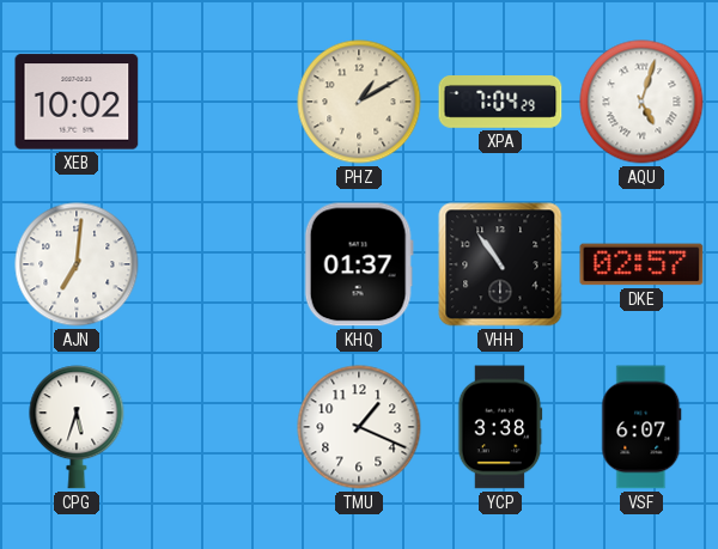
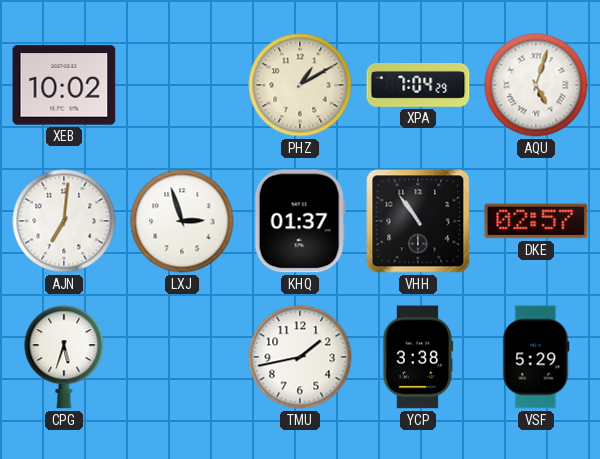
LXJ: none -> 2:57
TMU: 1:19 -> 1:43
VSF: 6:07 -> 5:29
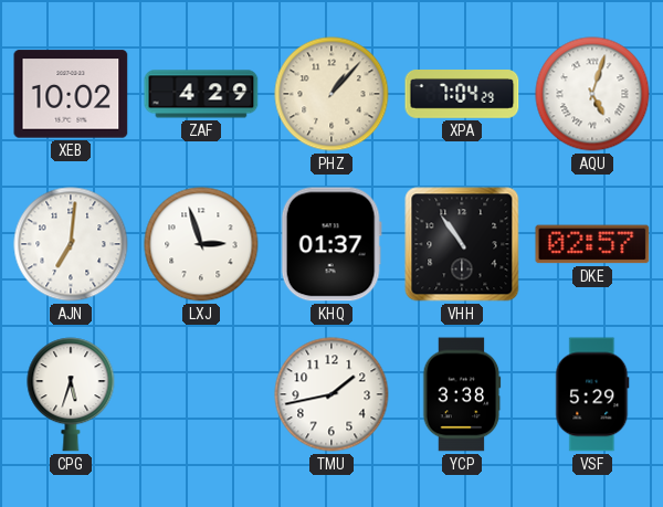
ZAF: none -> 4:29
PHZ: 1:10 -> 1:07
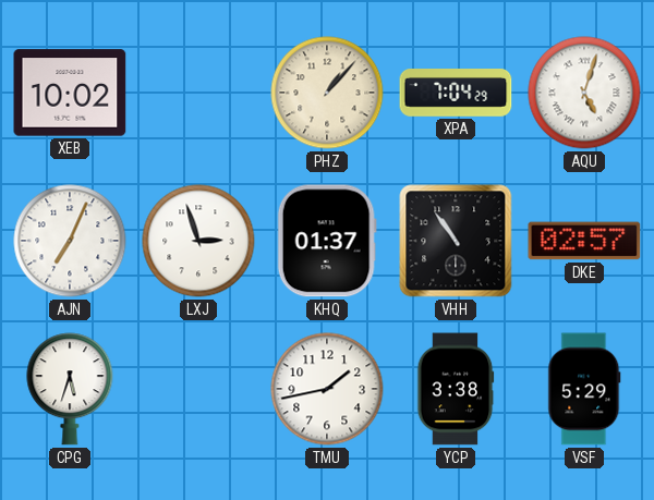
ZAF: 4:29 -> none
AJN: 7:01 -> 7:04
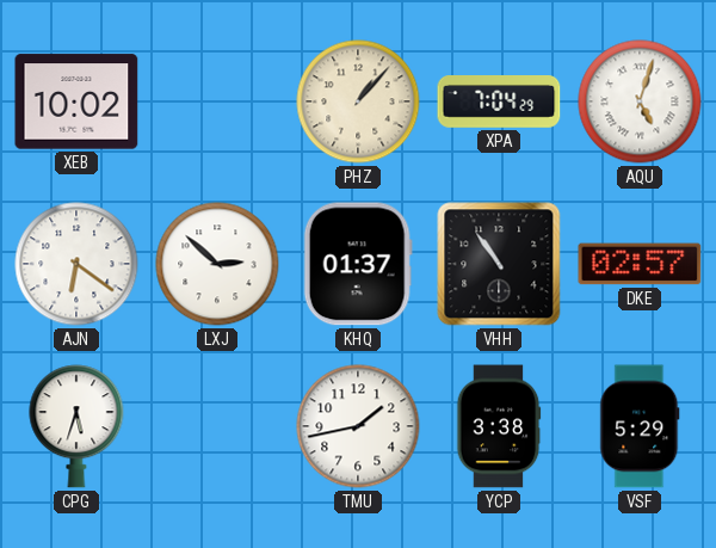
AJN: 7:04 -> 6:21
LXJ: 2:57 -> 2:52
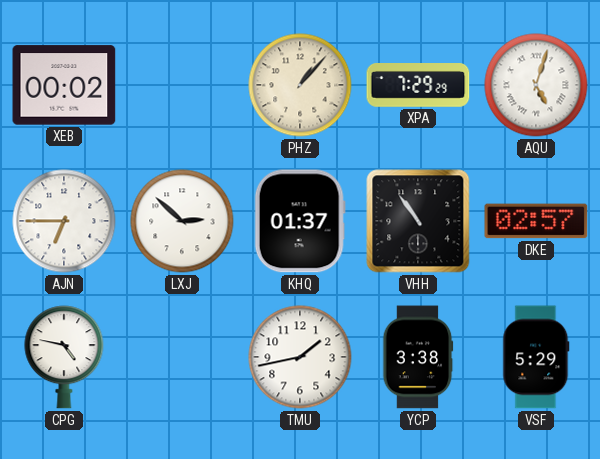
XEB: 10:02 -> 00:02
XPA: 7:04 -> 7:29
AJN: 6:21 -> 6:45
CPG: 5:33 -> 4:47
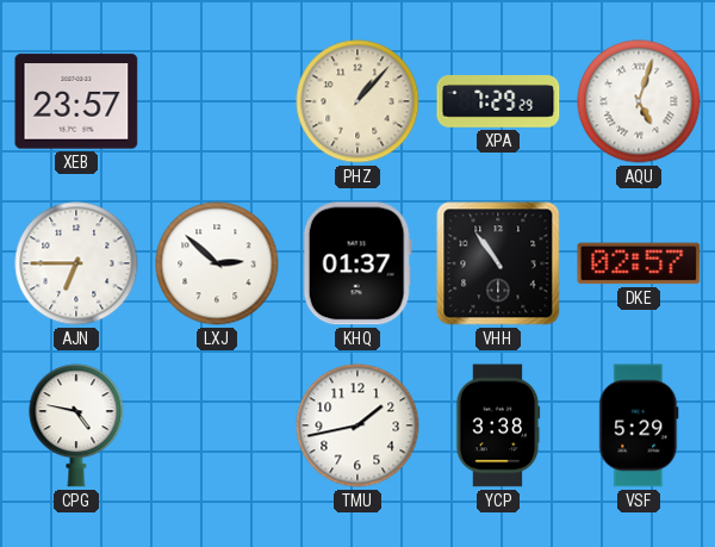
XEB: 00:02 -> 23:57
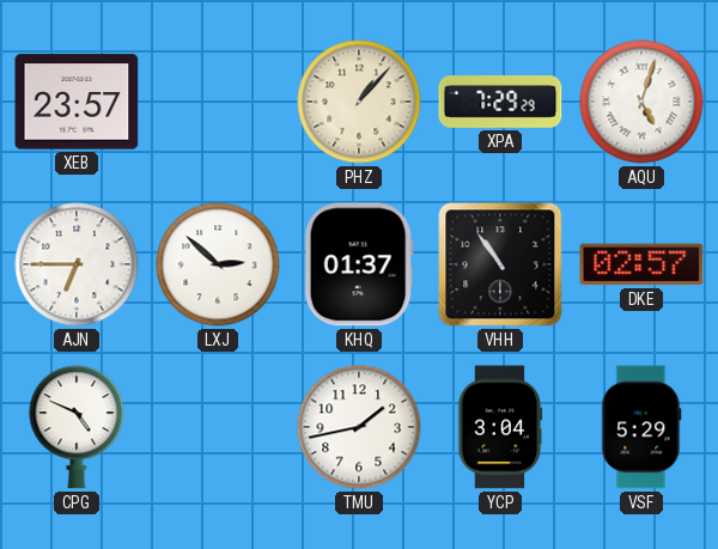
CPG: 4:47 -> 4:49
YCP: 3:38 -> 3:04
